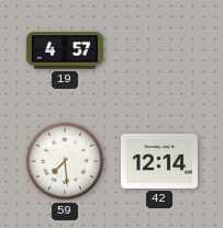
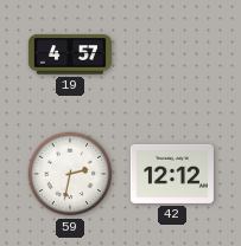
59: 7:29 -> 2:32
42: 12:14 -> 12:12
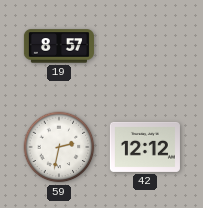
19: 4:57 -> 8:57
